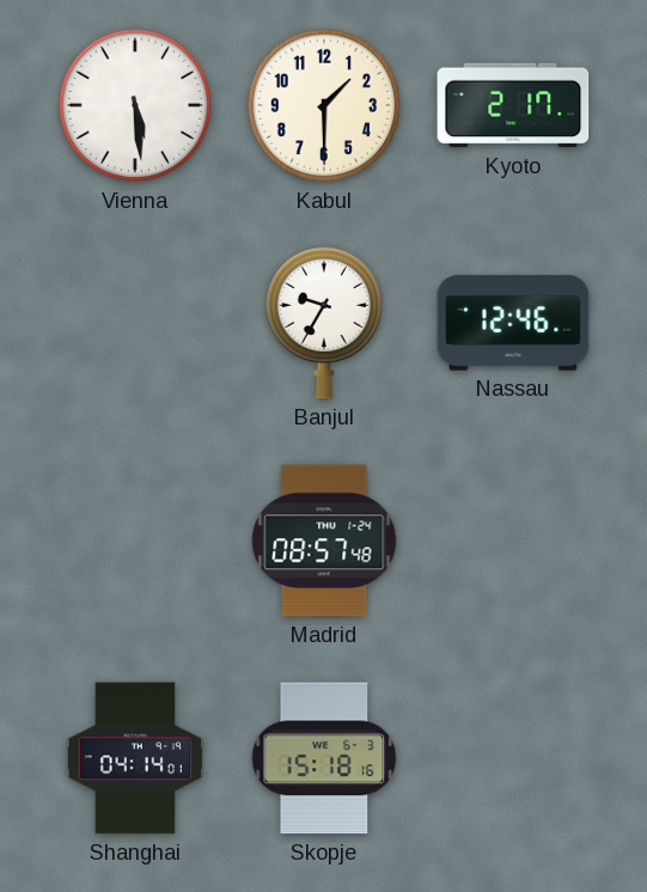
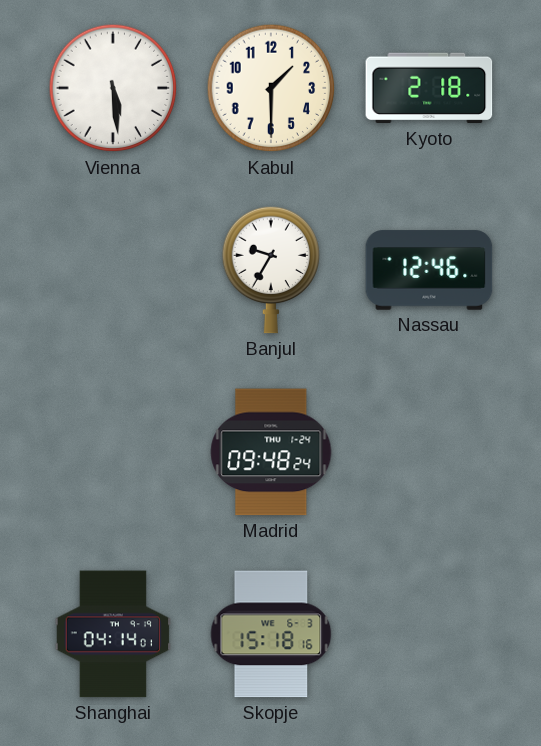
Kyoto: 2:17 -> 2:18
Madrid: 08:57 -> 09:48
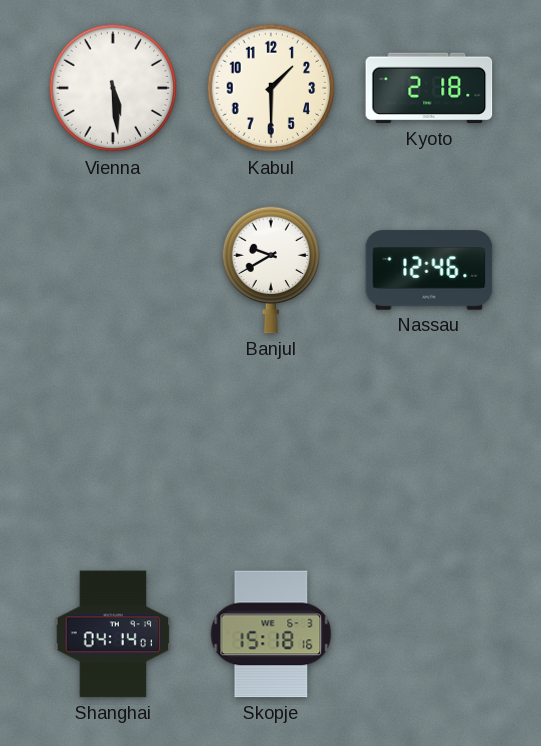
Banjul: 9:35 -> 9:40
Madrid: 09:48 -> none
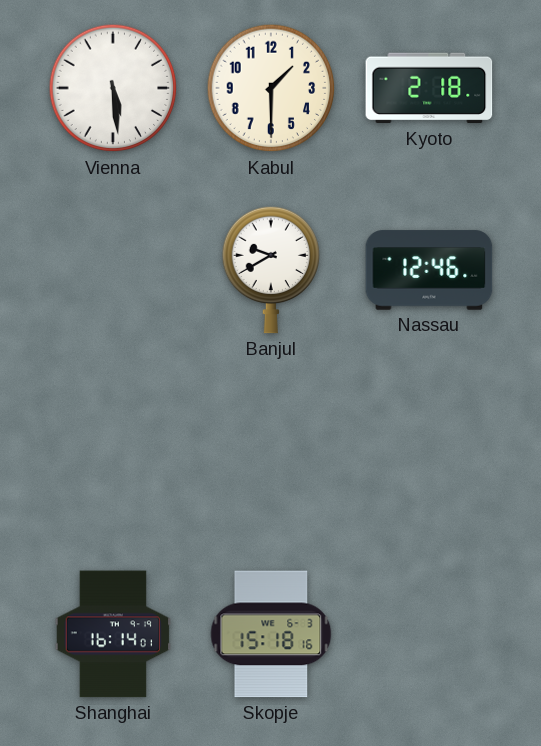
Shanghai: 04:14 -> 16:14
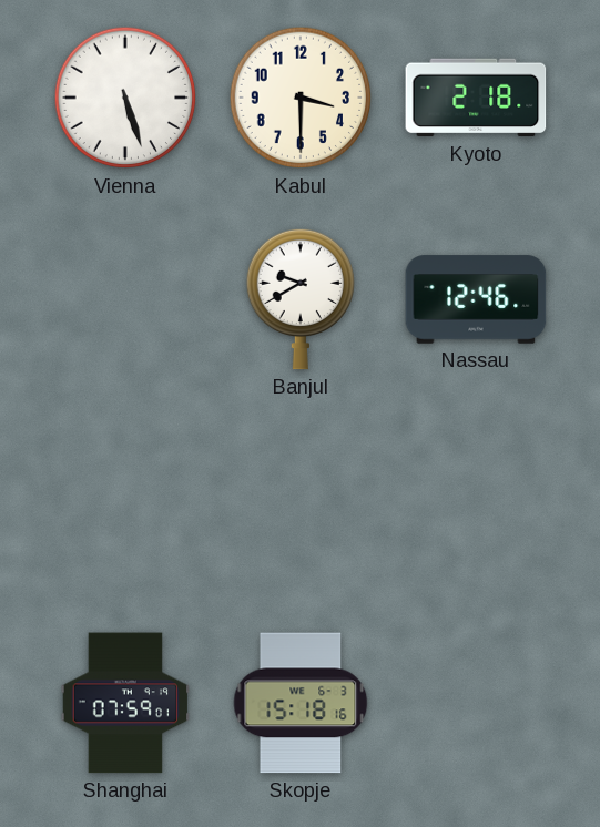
Vienna: 5:29 -> 5:27
Kabul: 1:30 -> 3:30
Shanghai: 16:14 -> 07:59
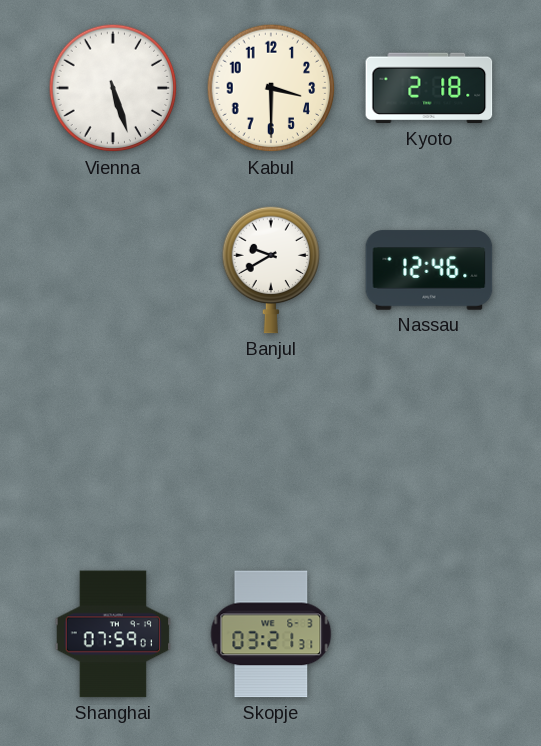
Skopje: 15:18 -> 03:21
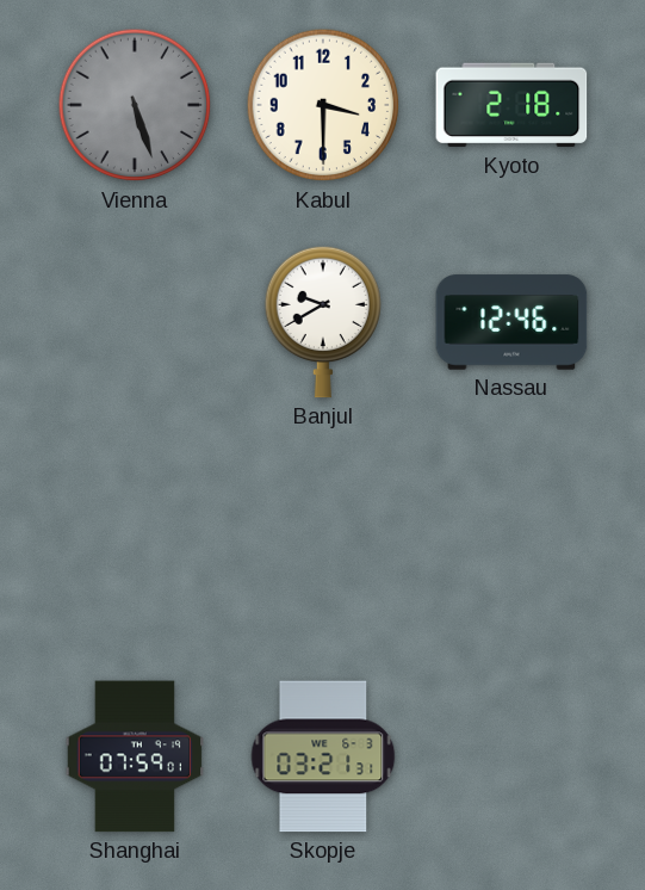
Vienna dial: white -> grey
